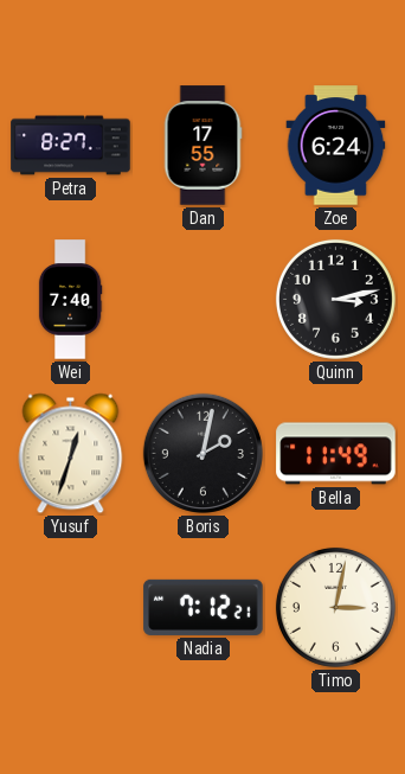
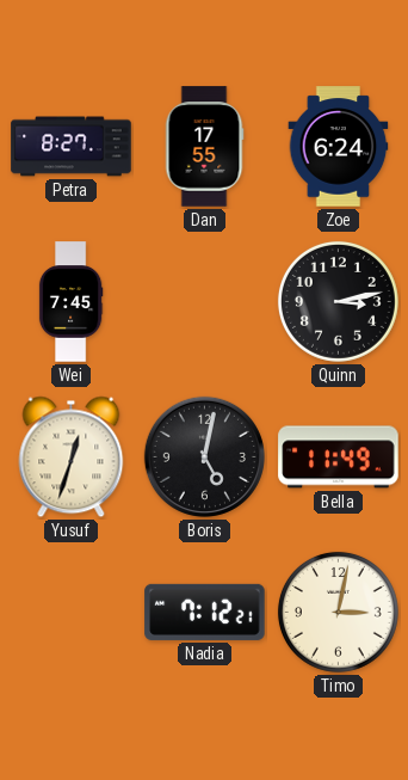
Wei: 7:40 -> 7:45
Boris: 2:02 -> 5:02
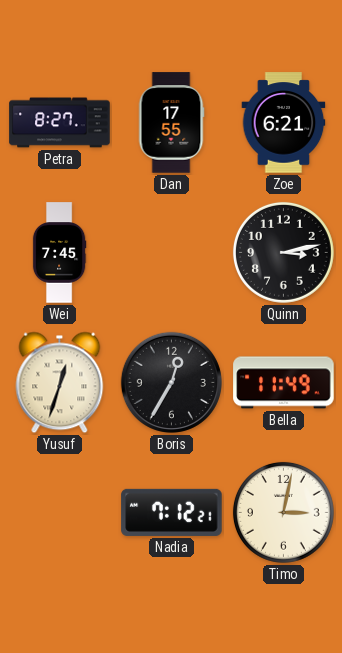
Zoe: 6:24 -> 6:21
Boris: 5:02 -> 12:35
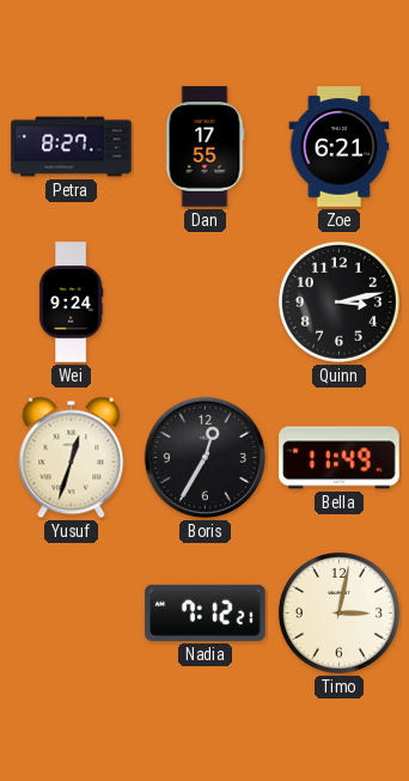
Wei: 7:45 -> 9:24
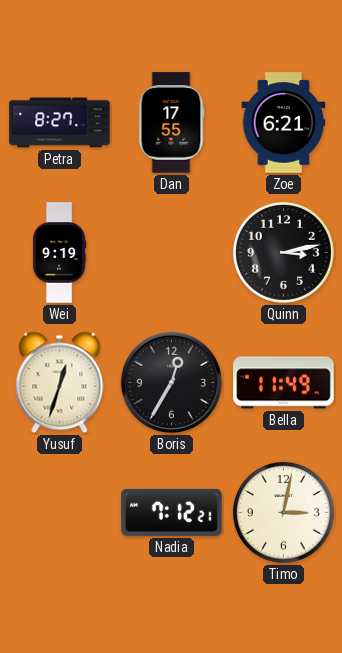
Wei: 9:24 -> 9:19
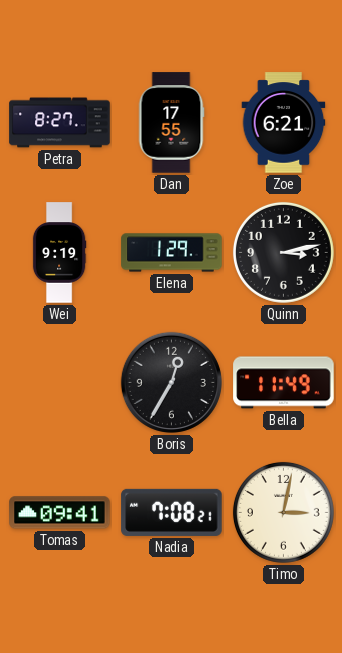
Elena: none -> 1:29
Yusuf: 12:33 -> none
Tomas: none -> 09:41
Nadia: 7:12 -> 7:08
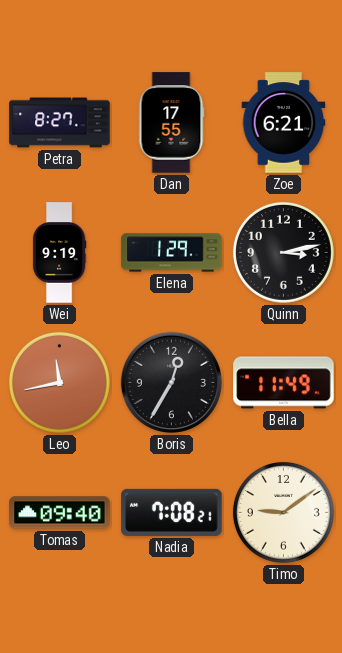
Leo: none -> 11:43
Tomas: 09:41 -> 09:40
Timo: 3:02 -> 9:09
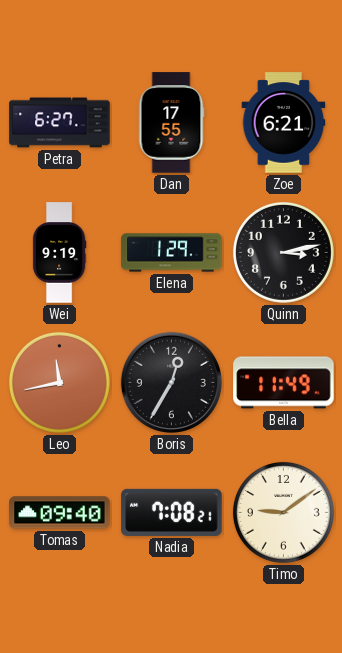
Petra: 8:27 -> 6:27
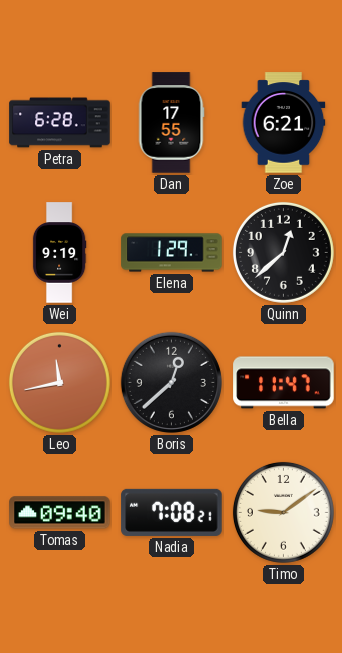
Petra: 6:27 -> 6:28
Quinn: 3:13 -> 12:38
Boris: 12:35 -> 12:38
Bella: 11:49 -> 11:47
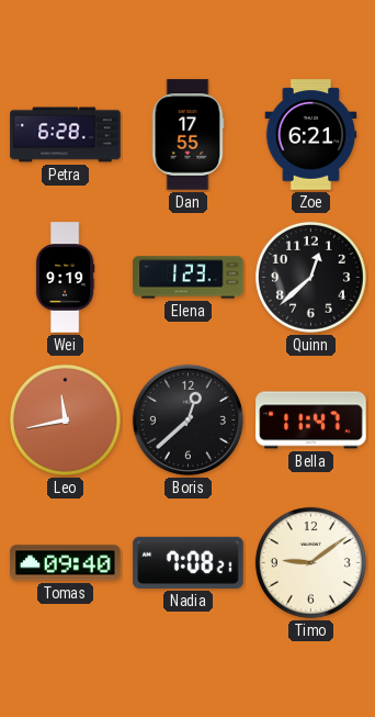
Elena: 1:29 -> 1:23
